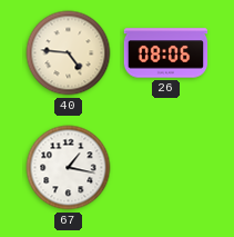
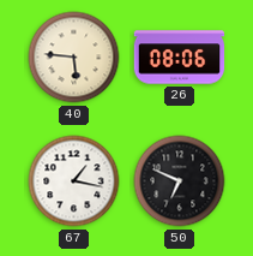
40: 4:46 -> 5:46
50: none -> 6:49
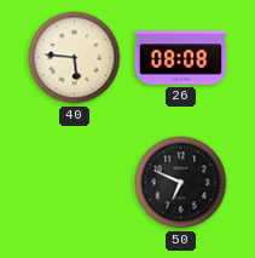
26: 08:06 -> 08:08
67: 1:17 -> none
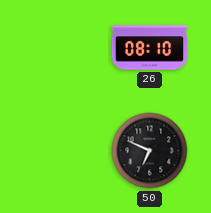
40: 5:46 -> none
26: 08:08 -> 08:10
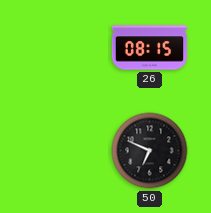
26: 08:10 -> 08:15
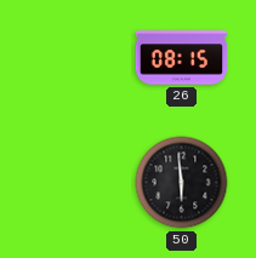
50: 6:49 -> 5:59
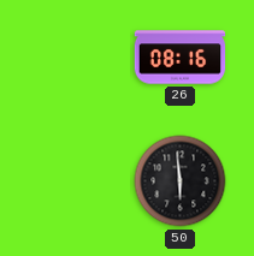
26: 08:15 -> 08:16
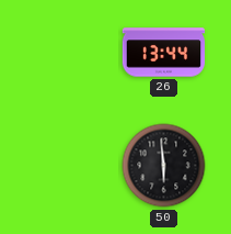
26: 08:16 -> 13:44
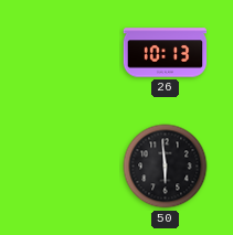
26: 13:44 -> 10:13
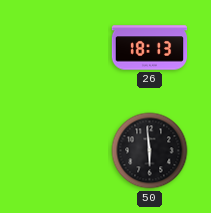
26: 10:13 -> 18:13
